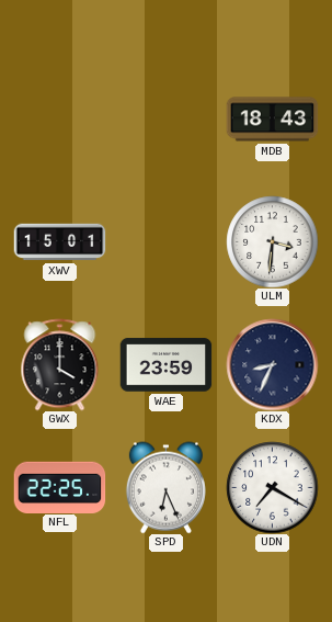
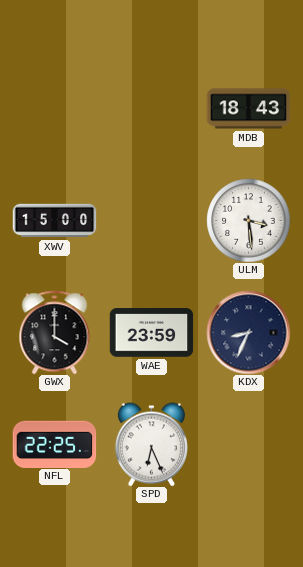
XWV: 15:01 -> 15:00
ULM: 3:31 -> 3:29
UDN: 7:20 -> none
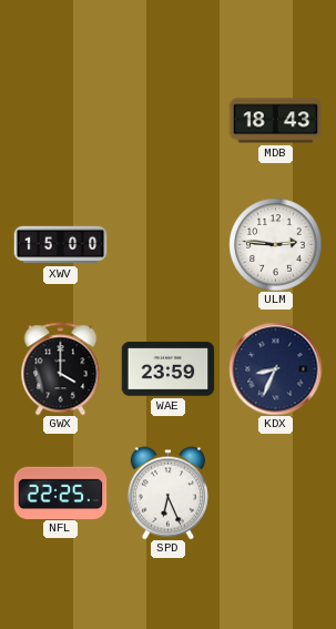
ULM: 3:29 -> 2:46
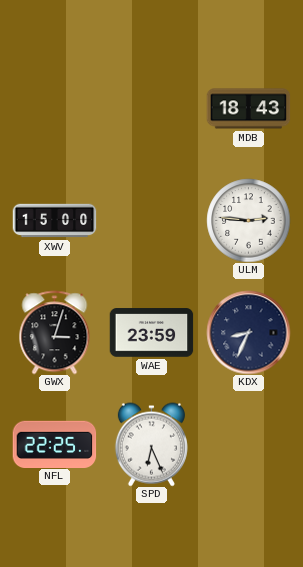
GWX: 4:00 -> 3:03
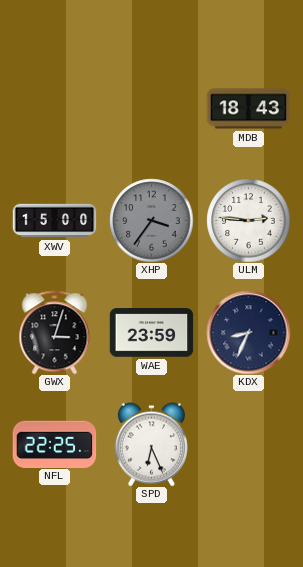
XHP: none -> 3:36
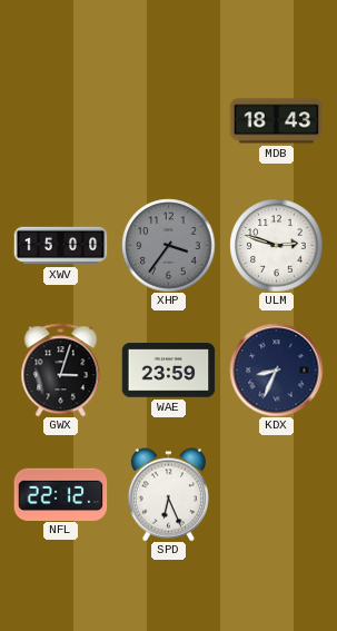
ULM: 2:46 -> 2:48
NFL: 22:25 -> 22:12
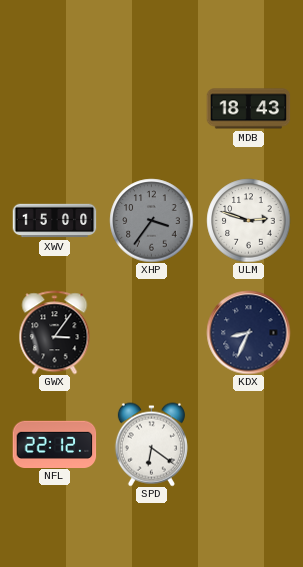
GWX: 3:03 -> 3:06
WAE: 23:59 -> none
SPD: 6:26 -> 6:21
